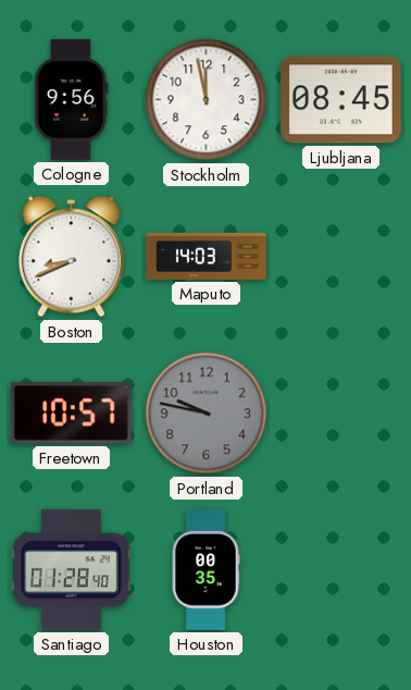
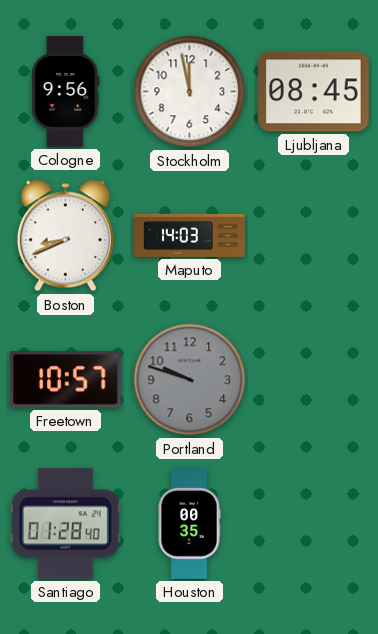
Portland: 9:47 -> 9:48
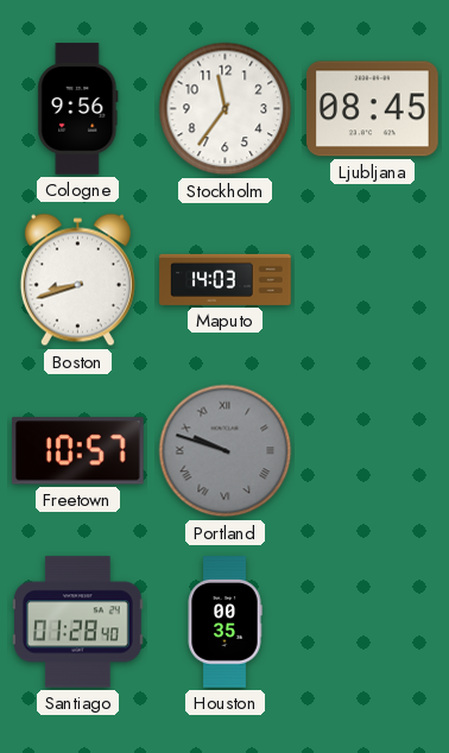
Stockholm: 11:58 -> 11:36
Boston: 8:41 -> 8:42
Portland numerals: Arabic -> Roman
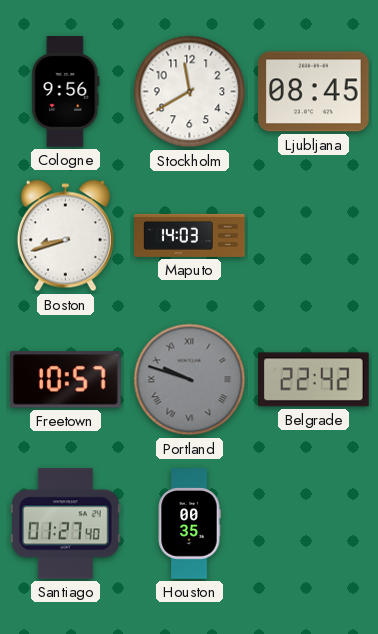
Stockholm: 11:36 -> 11:40
Belgrade: none -> 22:42
Santiago: 01:28 -> 01:27
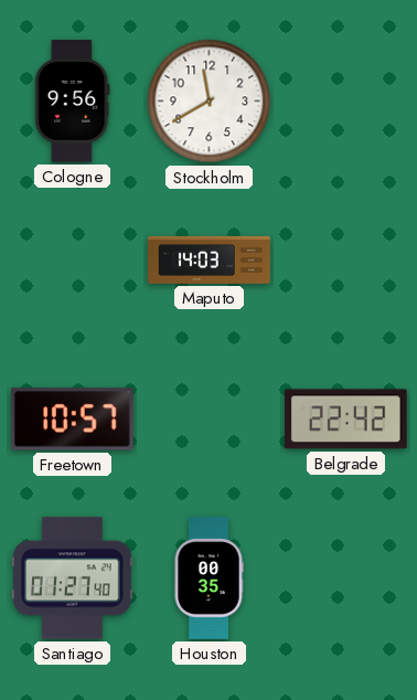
Ljubljana: 08:45 -> none
Boston: 8:42 -> none
Portland: 9:48 -> none
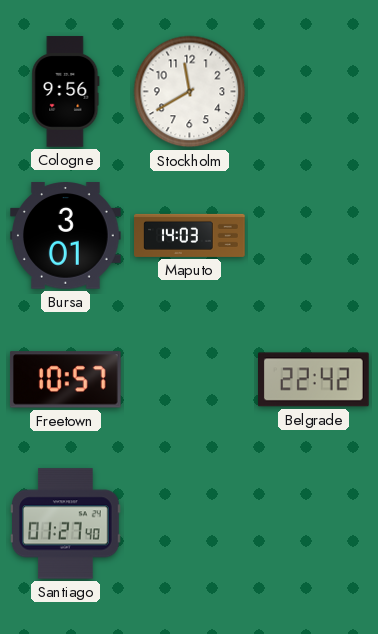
Bursa: none -> 3:01
Houston: 00:35 -> none
